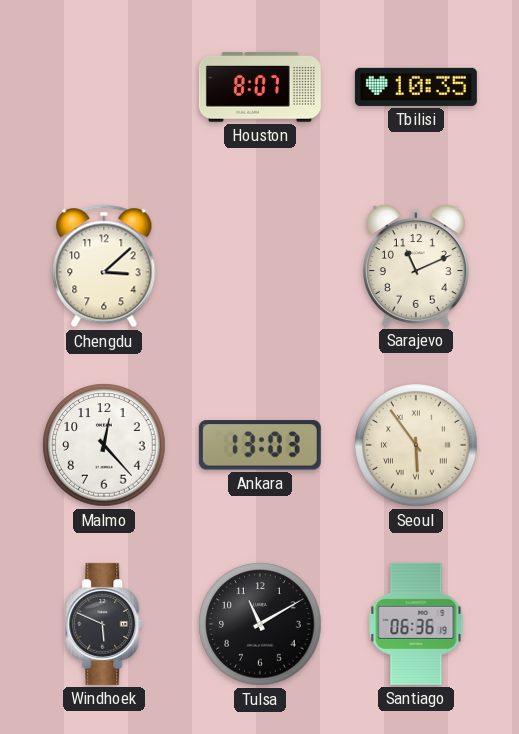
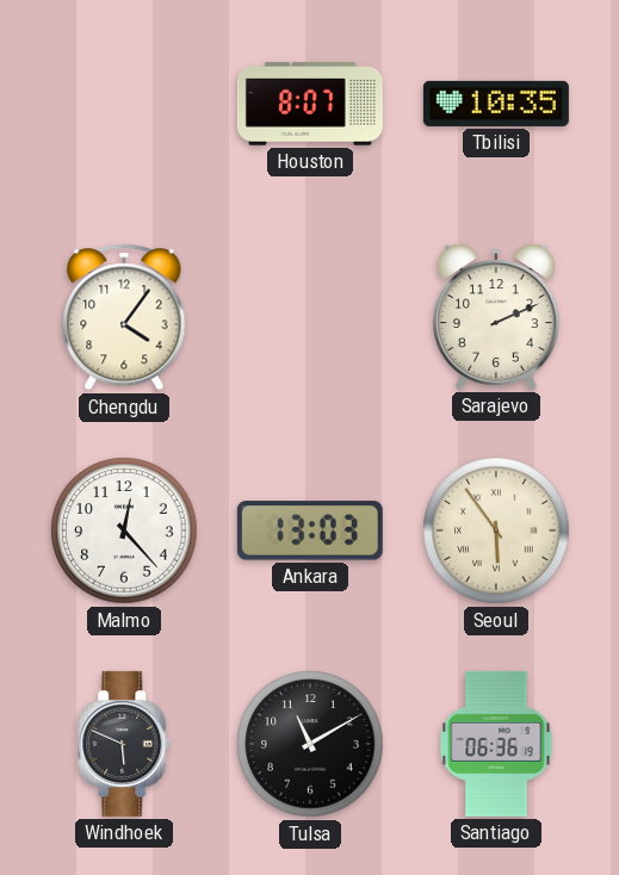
Chengdu: 3:08 -> 4:06
Sarajevo: 11:11 -> 2:11
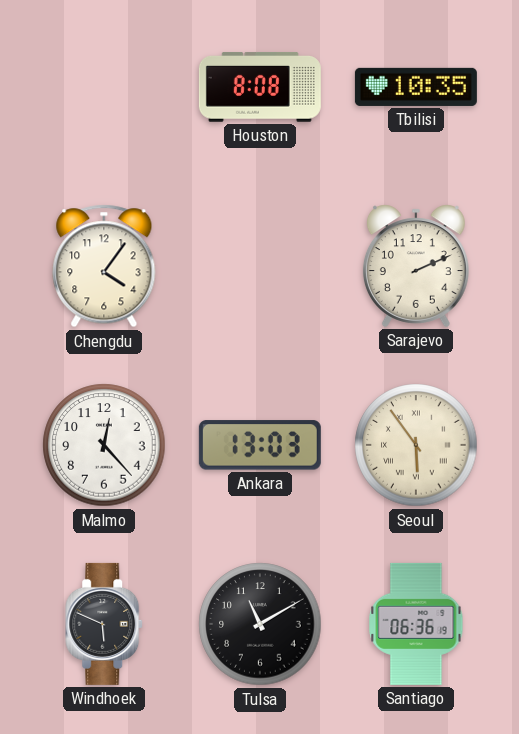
Houston: 8:07 -> 8:08
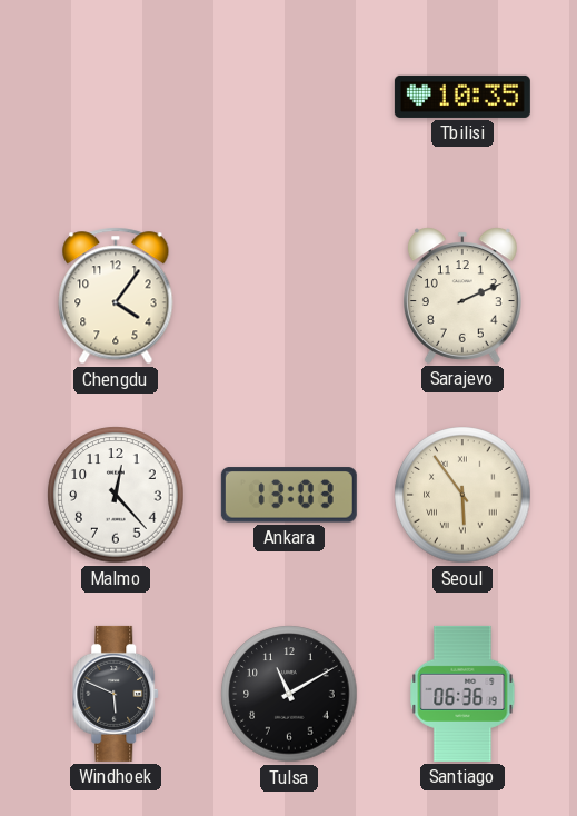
Houston: 8:08 -> none
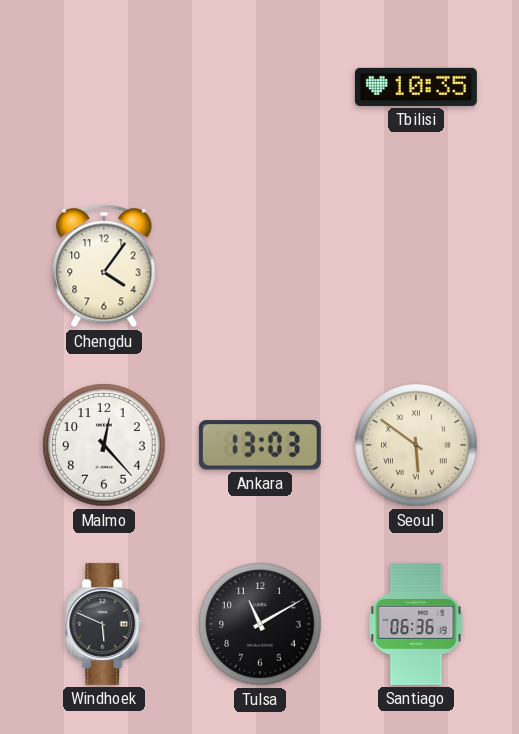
Sarajevo: 2:11 -> none
Seoul: 5:54 -> 5:51
